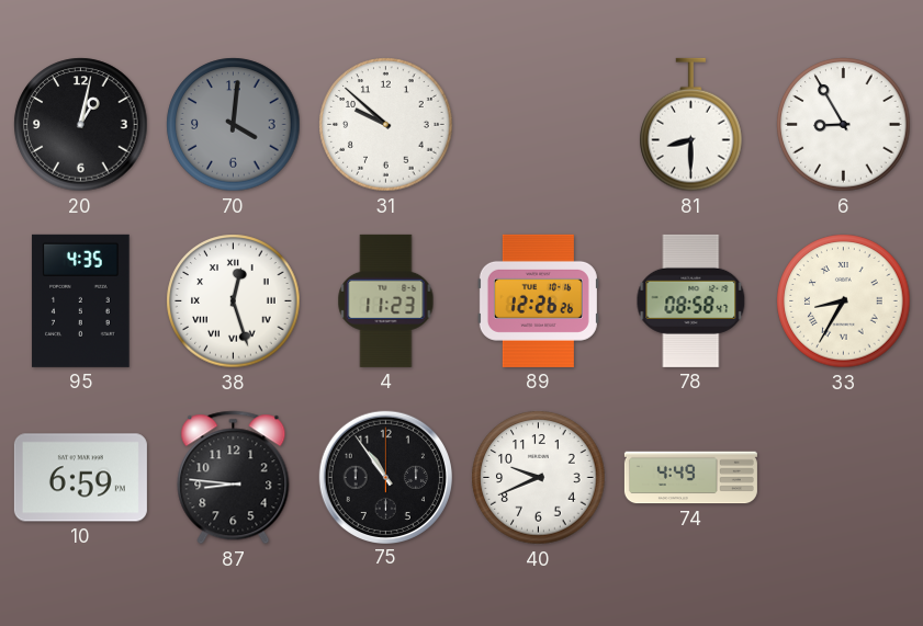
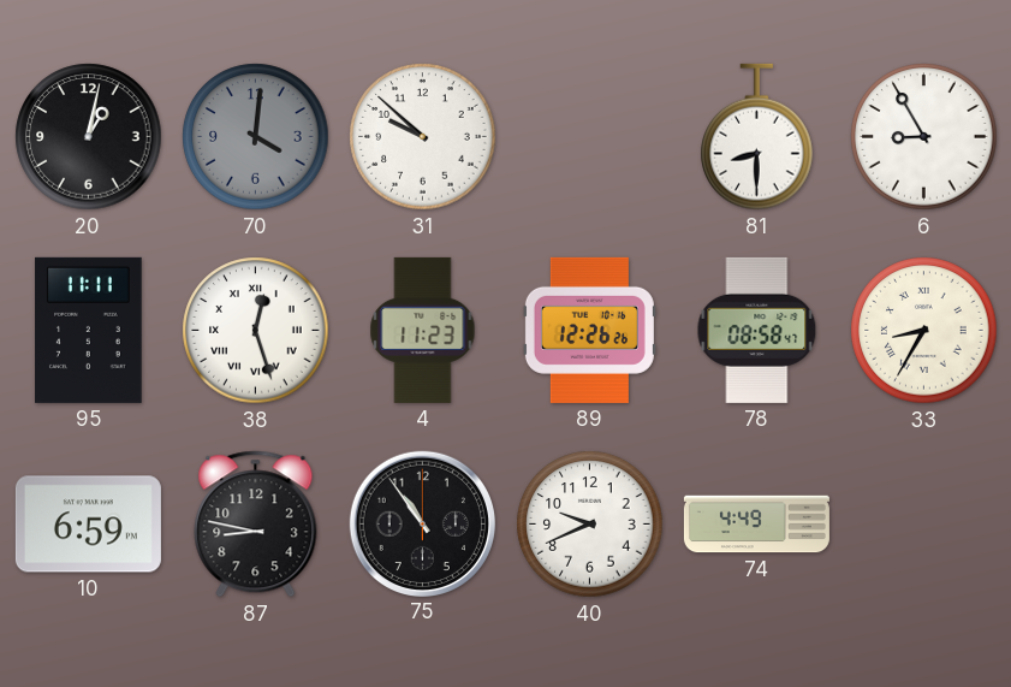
95: 4:35 -> 11:11
87: 8:46 -> 8:47
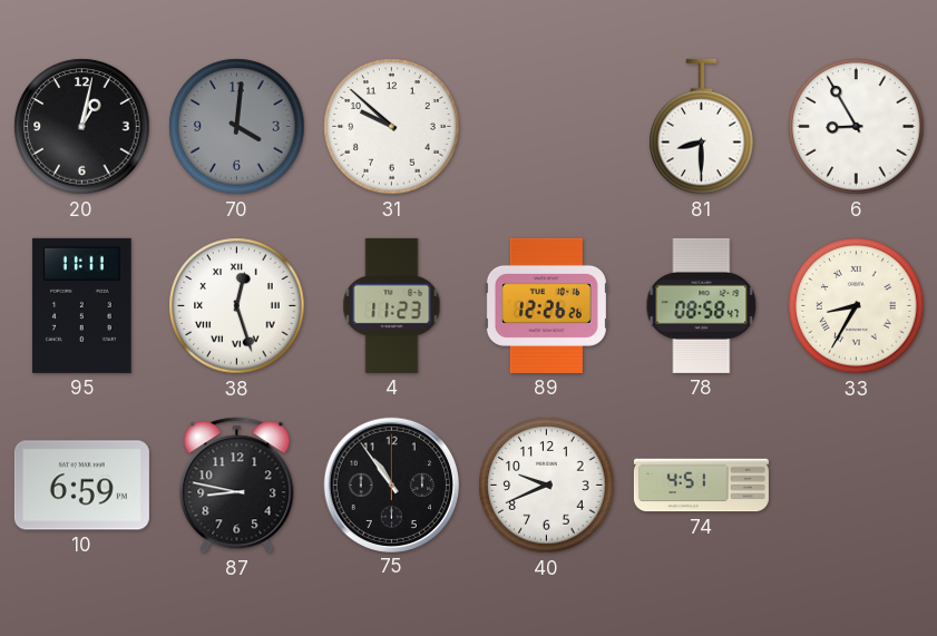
74: 4:49 -> 4:51
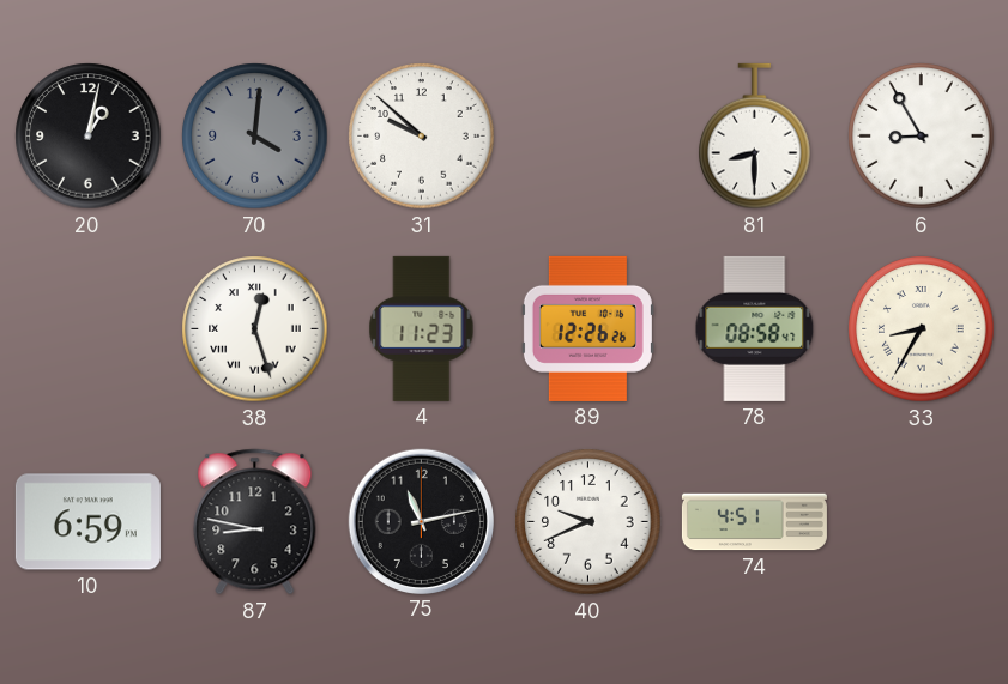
95: 11:11 -> none
75: 10:54 -> 11:13
